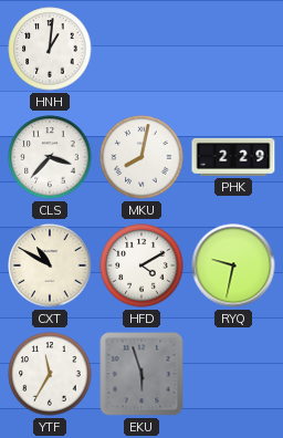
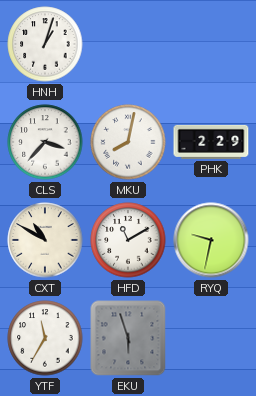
HNH: 1:01 -> 1:03
HFD: 4:10 -> 11:10
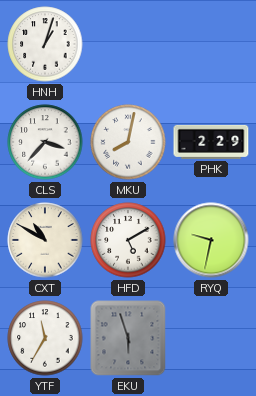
HFD: 11:10 -> 5:10
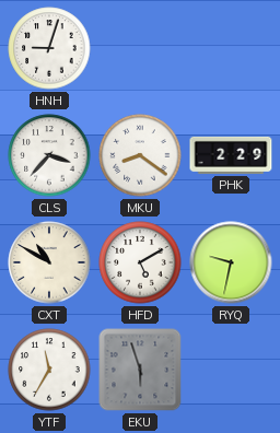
HNH: 1:03 -> 9:03
MKU: 8:02 -> 8:21
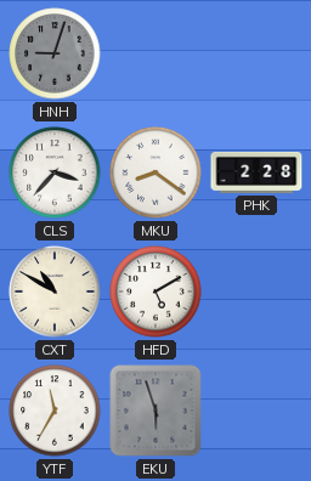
HNH dial: white -> grey
PHK: 2:29 -> 2:28
RYQ: 9:32 -> none
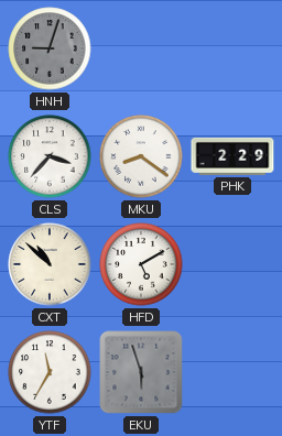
PHK: 2:28 -> 2:29
CXT: 10:50 -> 10:52
